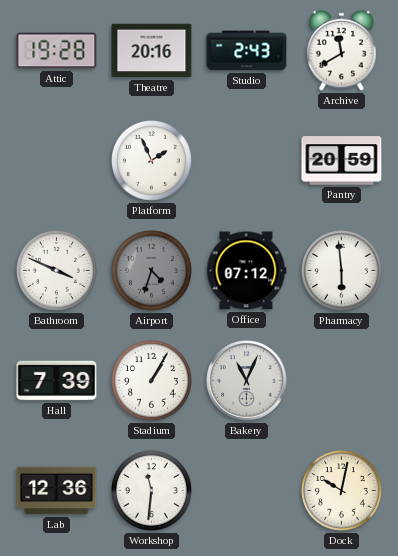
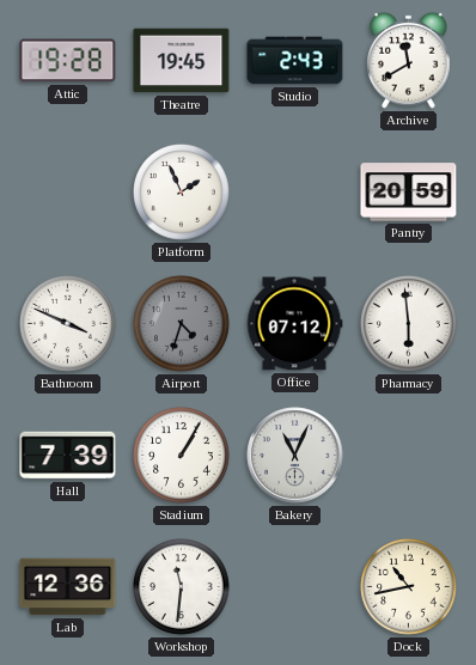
Theatre: 20:16 -> 19:45
Dock: 10:02 -> 10:43
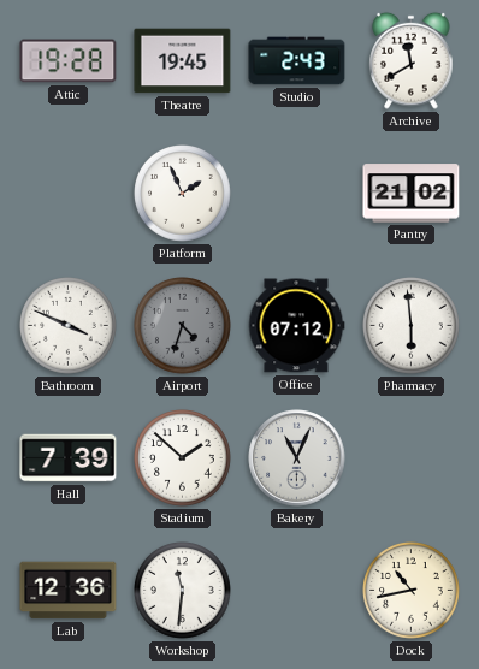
Pantry: 20:59 -> 21:02
Stadium: 1:05 -> 1:52
